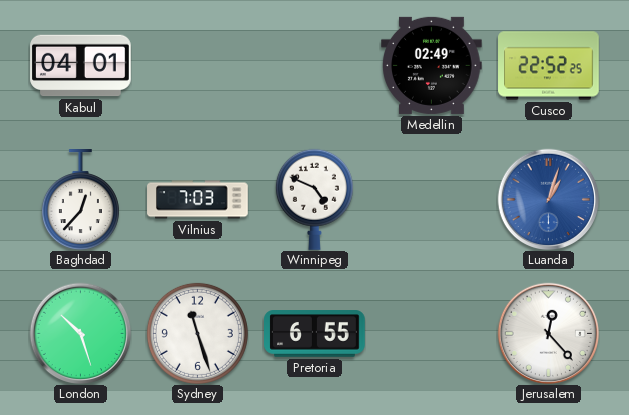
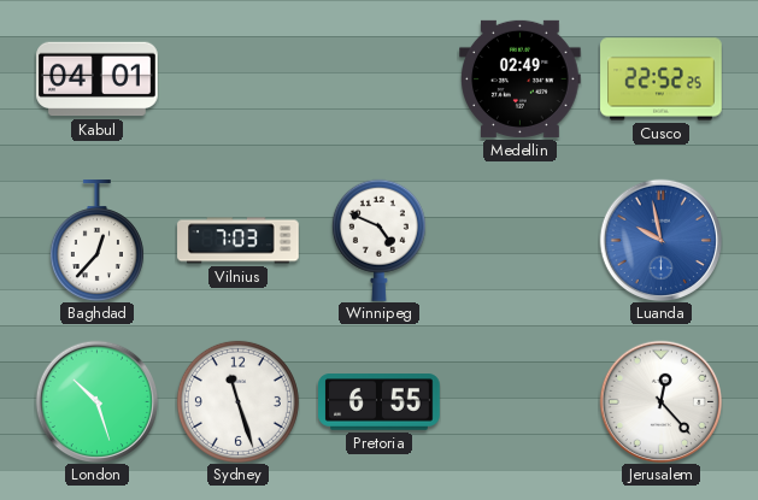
Luanda: 1:03 -> 9:58
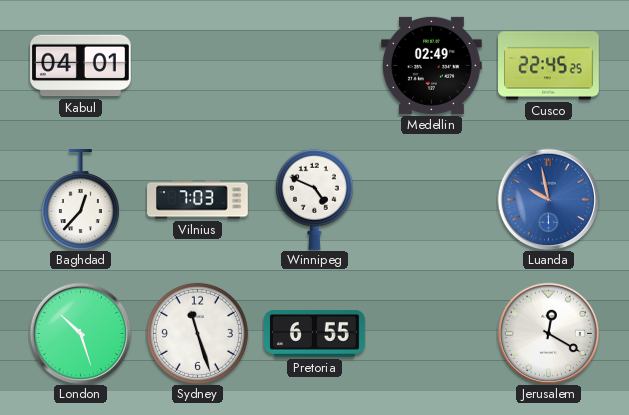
Cusco: 22:52 -> 22:45
Jerusalem: 12:23 -> 12:20
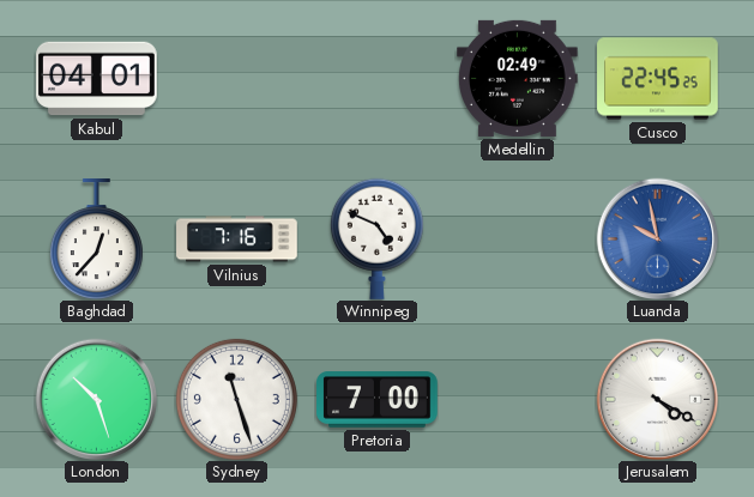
Vilnius: 7:03 -> 7:16
Pretoria: 6:55 -> 7:00
Jerusalem: 12:20 -> 4:20
